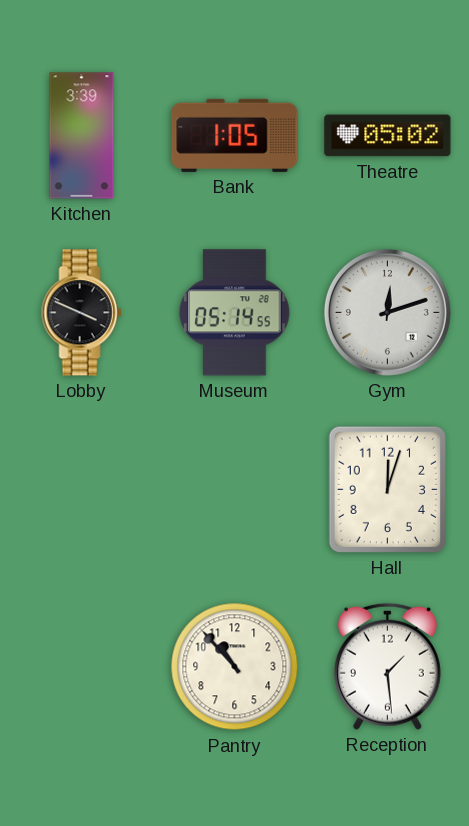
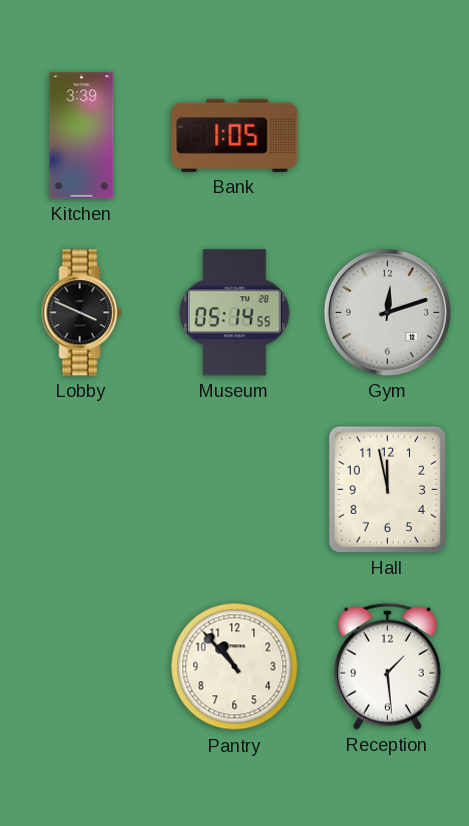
Theatre: 05:02 -> none
Hall: 12:03 -> 11:58
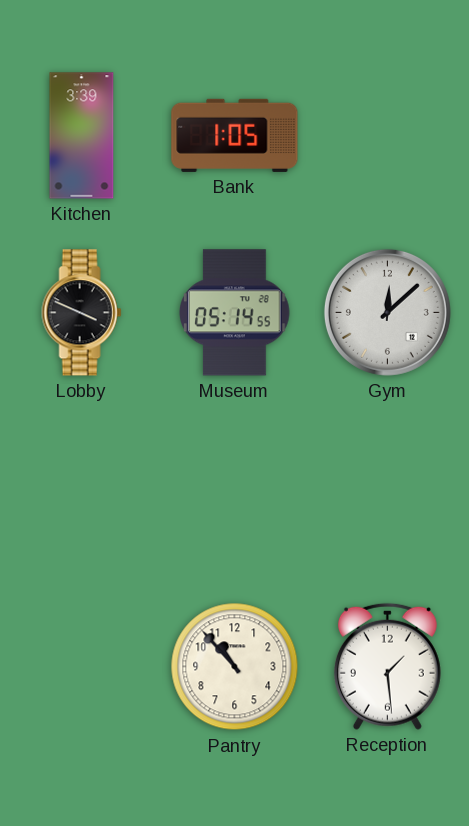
Gym: 12:12 -> 12:08
Hall: 11:58 -> none
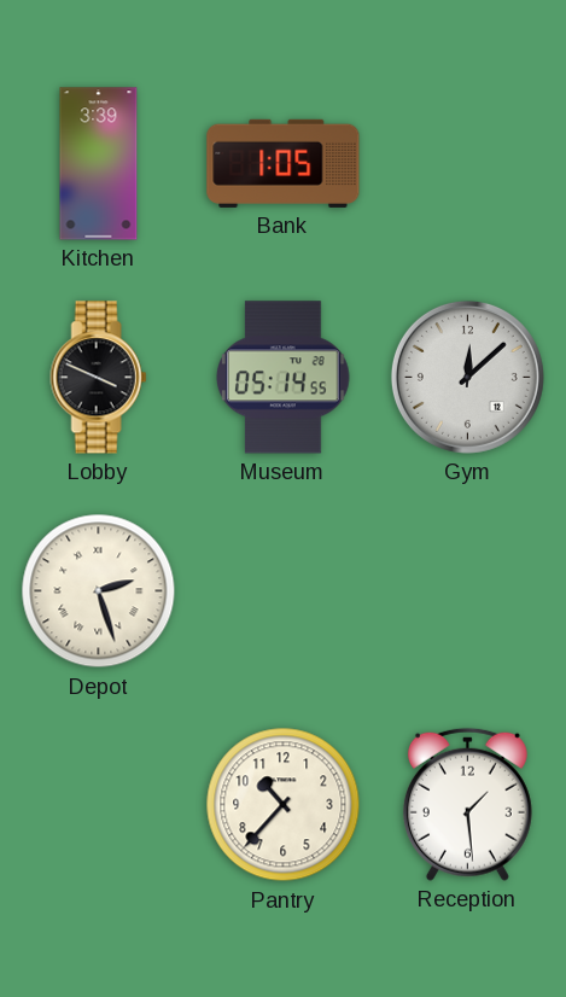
Depot: none -> 2:27
Pantry: 10:53 -> 10:37
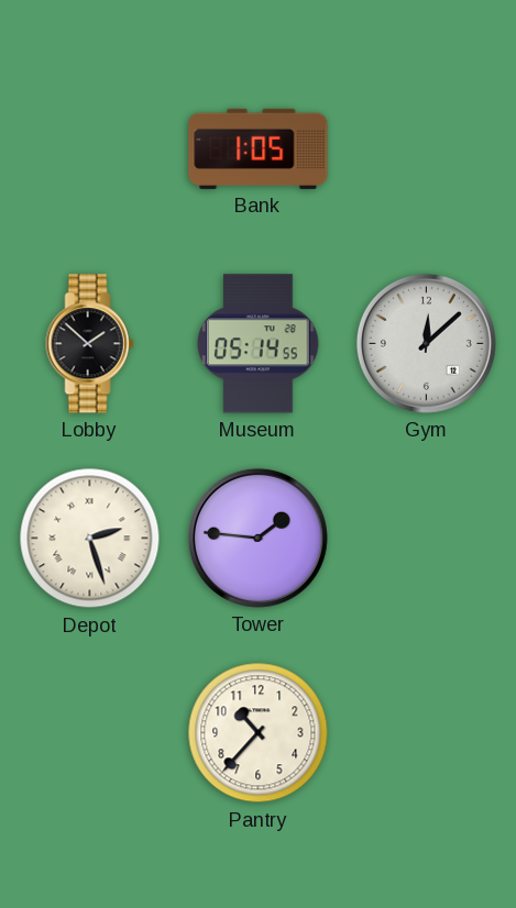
Kitchen: 3:39 -> none
Lobby: 3:49 -> 1:52
Tower: none -> 1:46
Reception: 1:29 -> none
